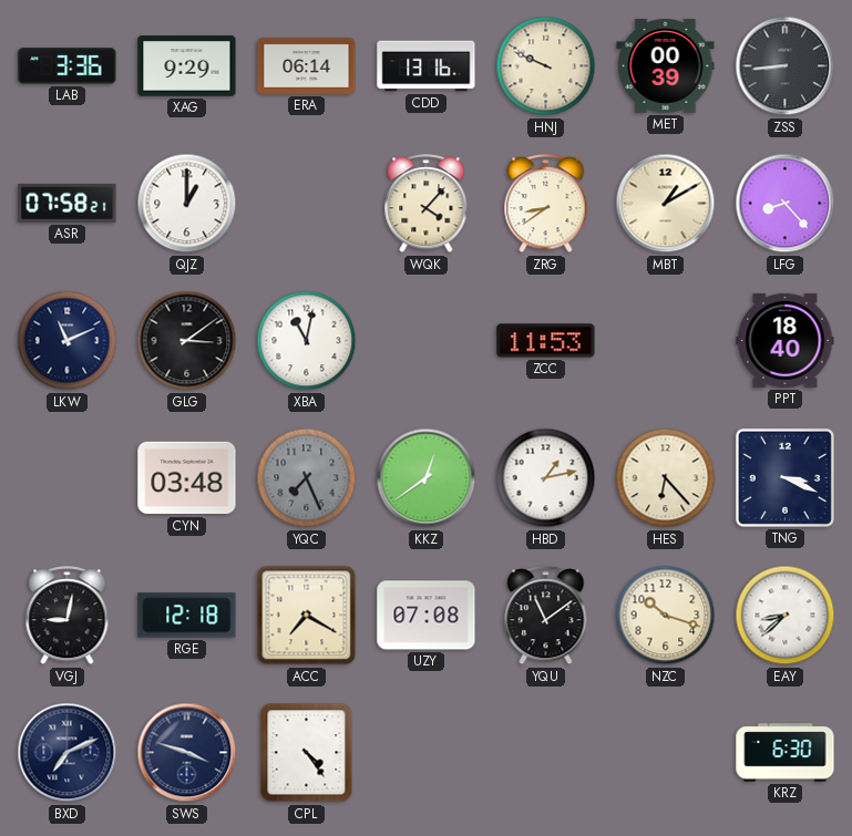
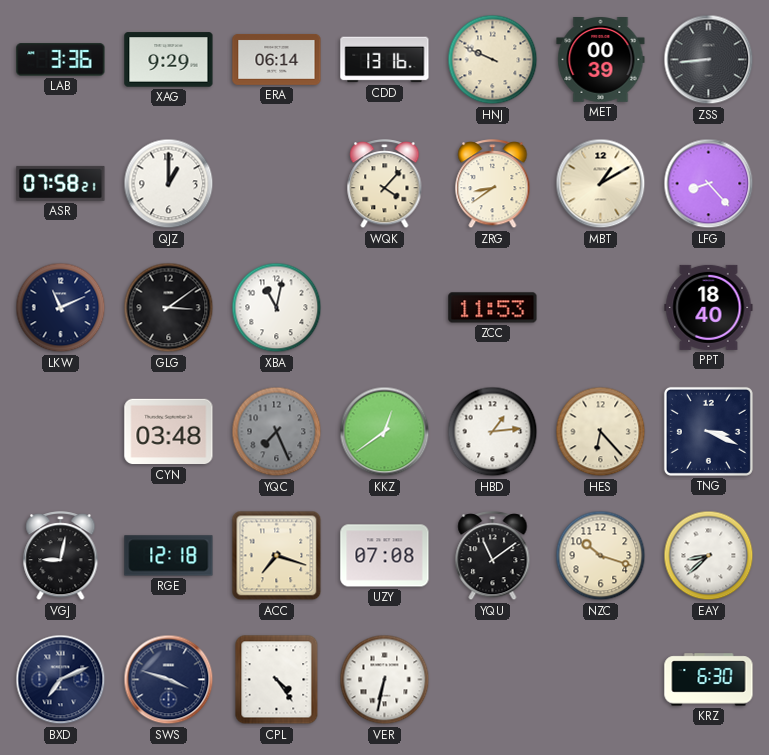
HBD: 1:13 -> 1:14
ACC: 7:20 -> 7:18
VER: none -> 6:32
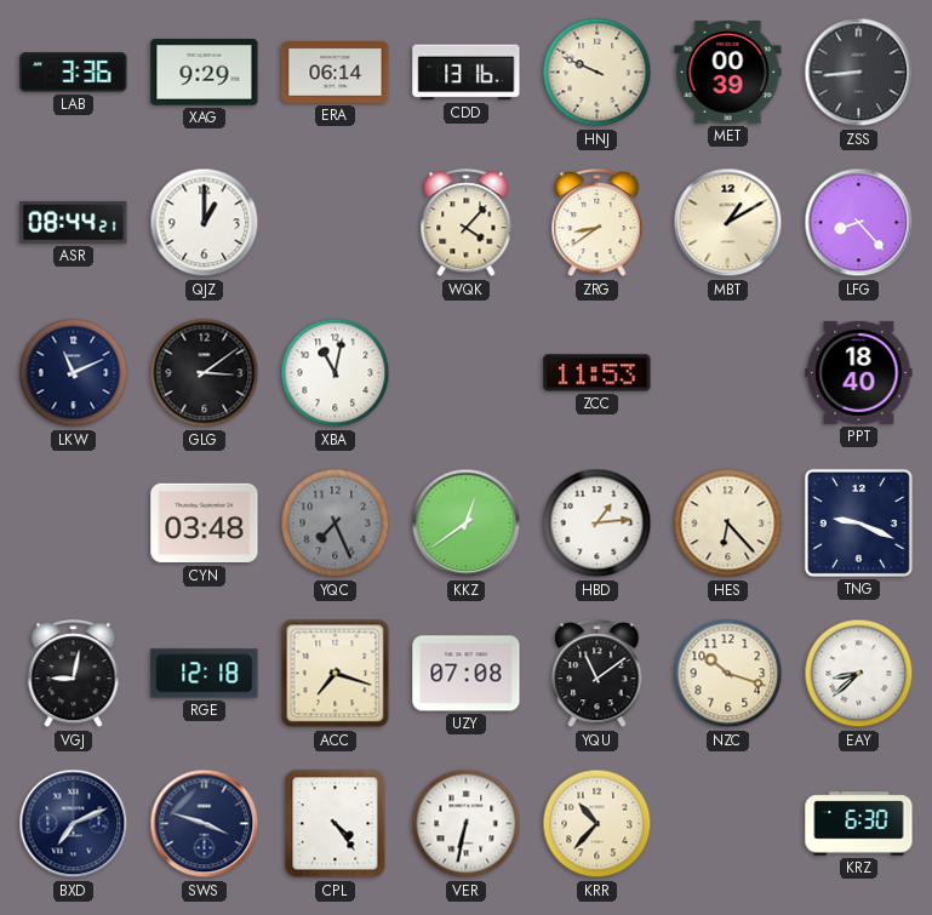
ASR: 07:58 -> 08:44
TNG: 3:19 -> 9:19
KRR: none -> 10:37
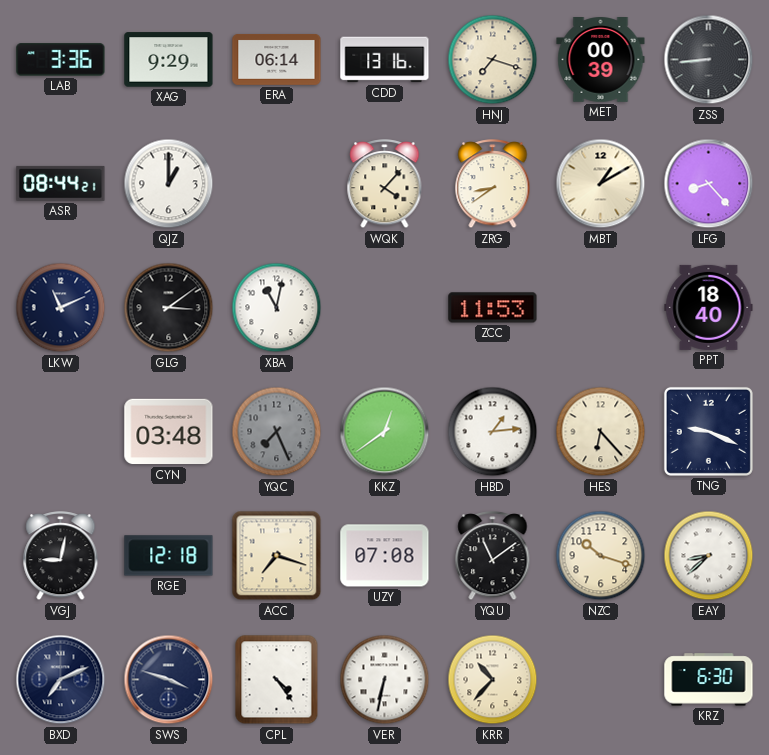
HNJ: 9:49 -> 7:18
